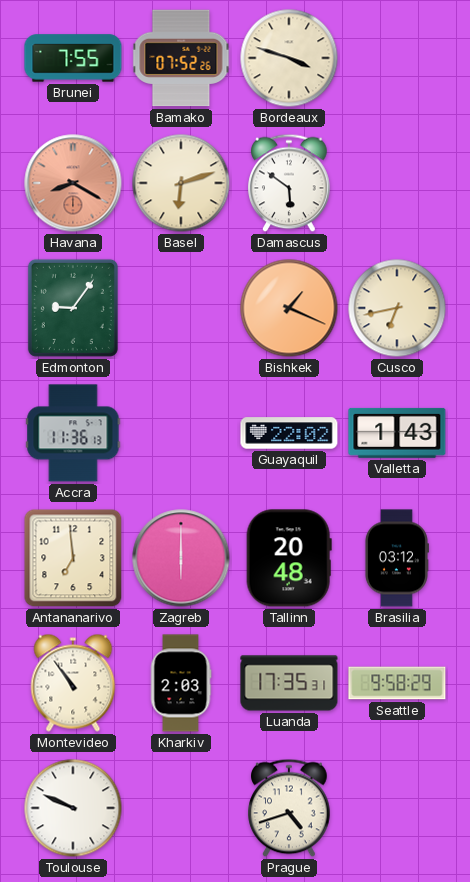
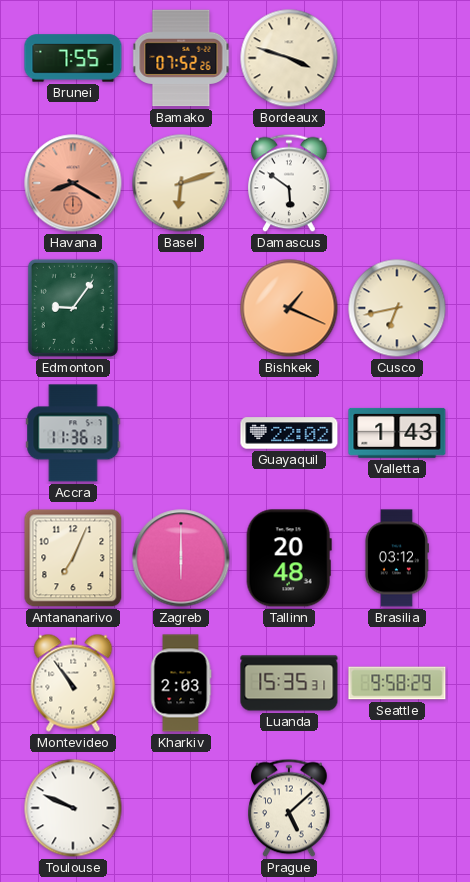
Antananarivo: 6:59 -> 7:04
Luanda: 17:35 -> 15:35
Prague: 4:42 -> 5:08
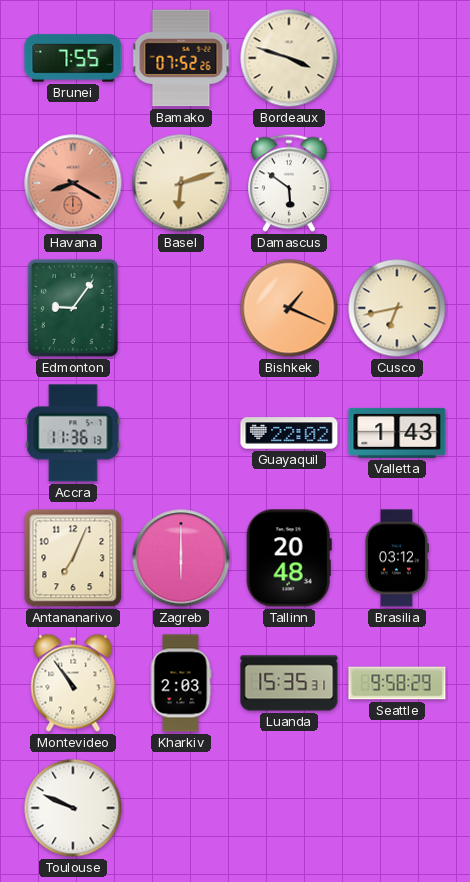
Prague: 5:08 -> none
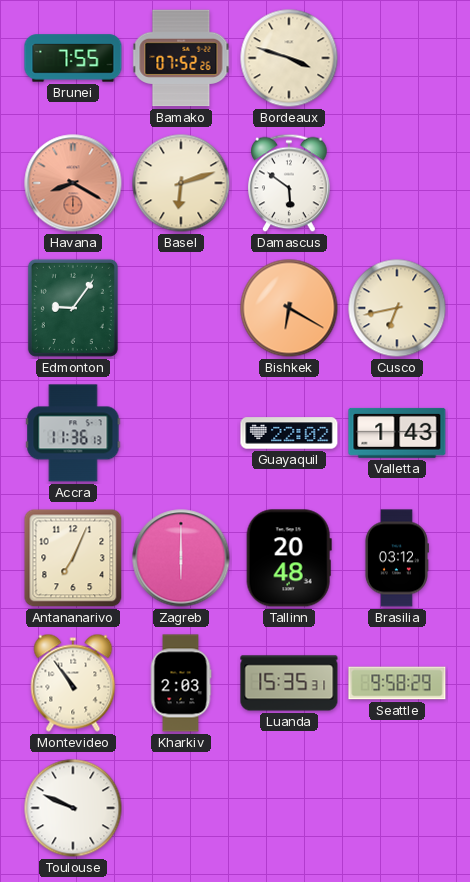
Bishkek: 1:19 -> 6:20
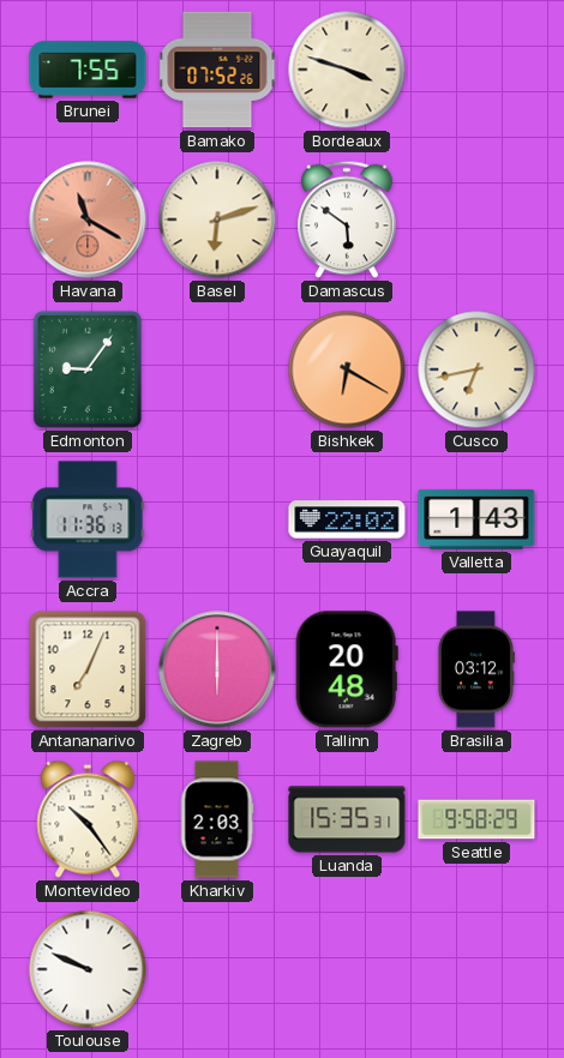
Havana: 8:20 -> 11:20
Montevideo: 10:54 -> 10:24
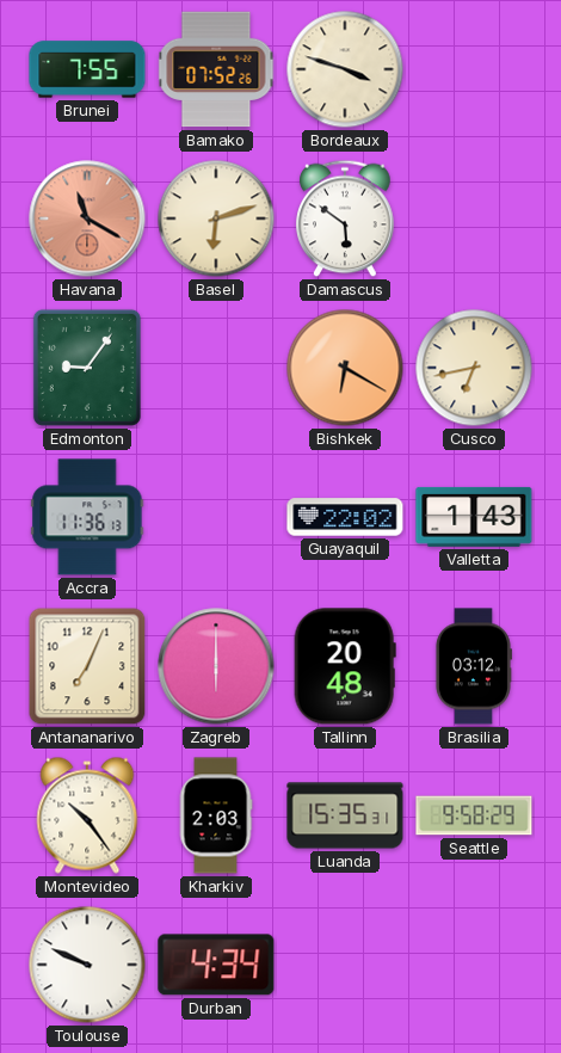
Durban: none -> 4:34
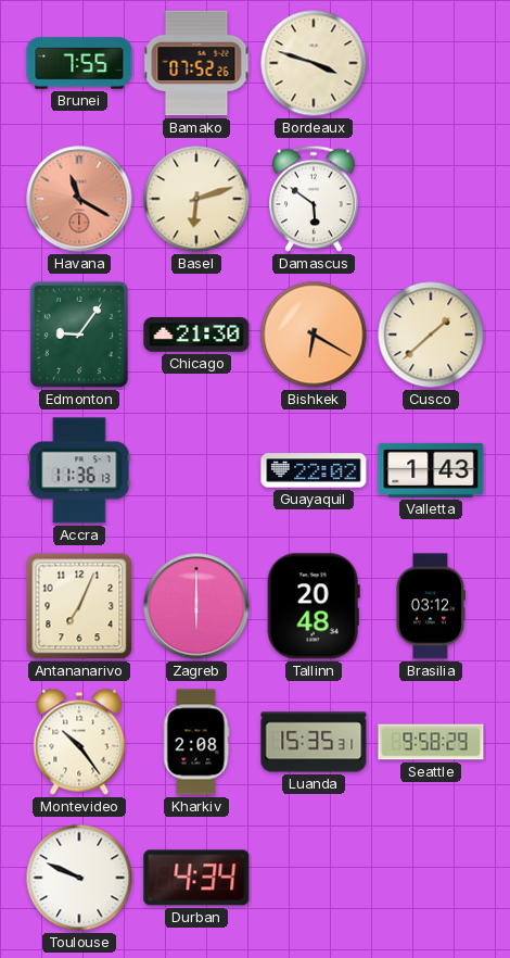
Chicago: none -> 21:30
Cusco: 6:43 -> 1:38
Kharkiv: 2:03 -> 2:08
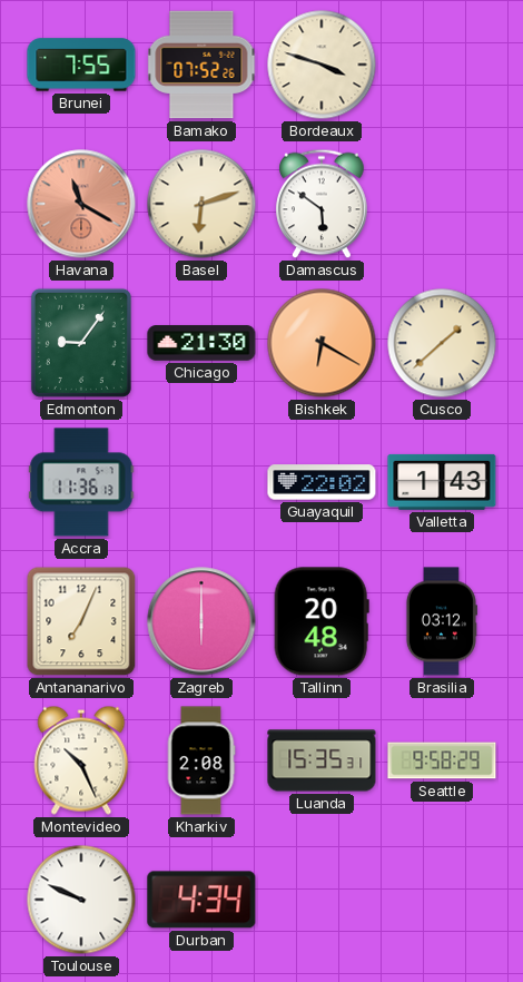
Montevideo: 10:24 -> 10:26
